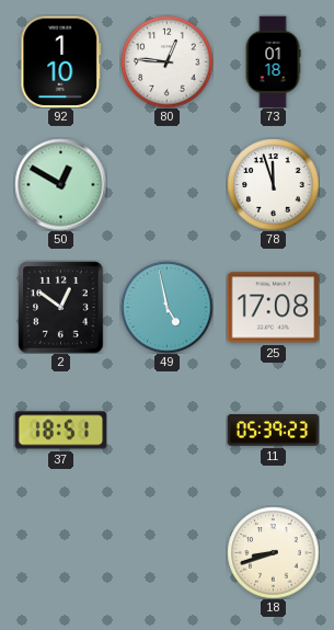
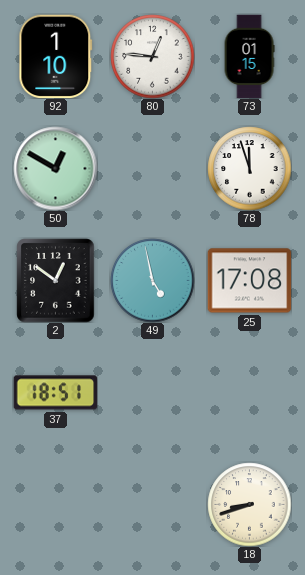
73: 01:18 -> 01:15
11: 05:39 -> none
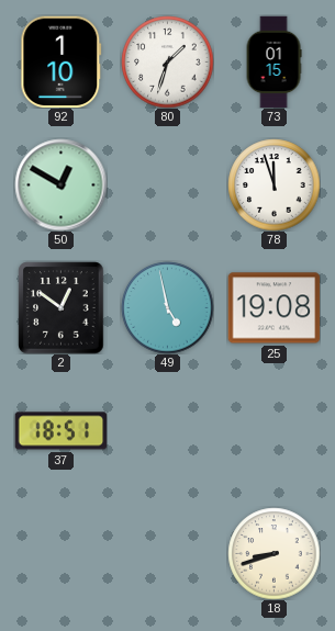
80: 12:46 -> 1:33
25: 17:08 -> 19:08
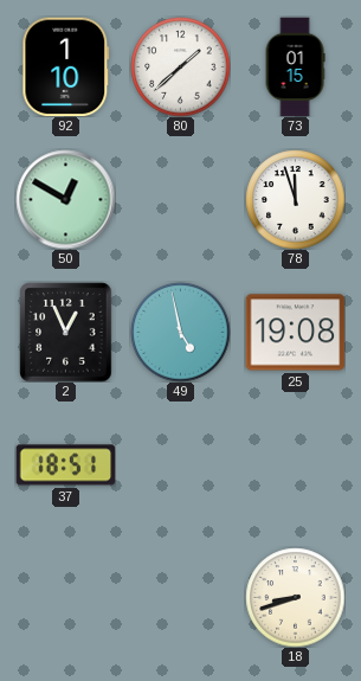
80: 1:33 -> 1:38
2: 12:51 -> 12:56
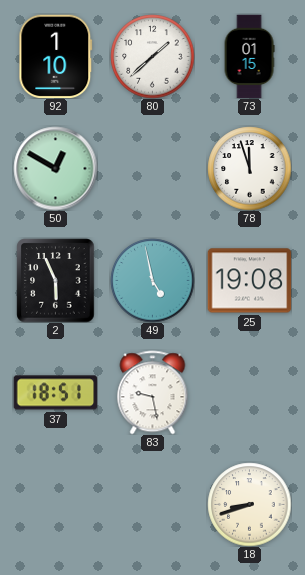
2: 12:56 -> 5:56
83: none -> 9:28
